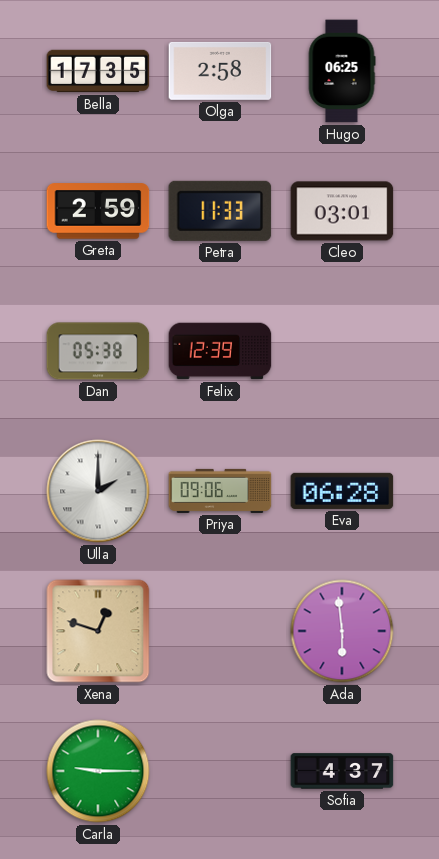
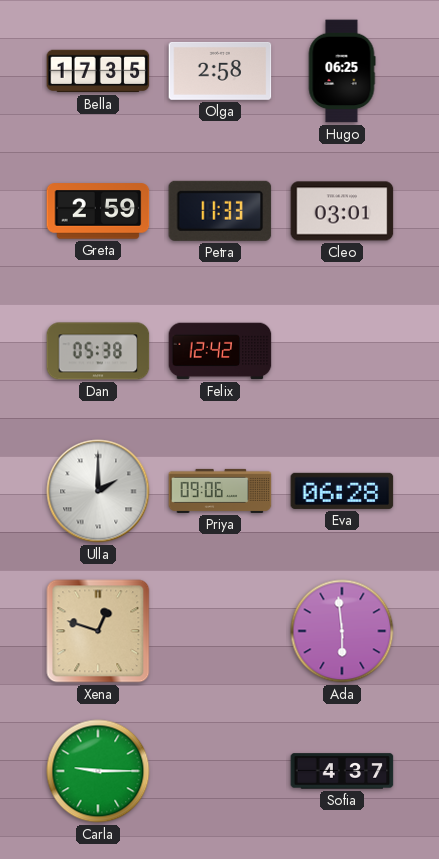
Felix: 12:39 -> 12:42
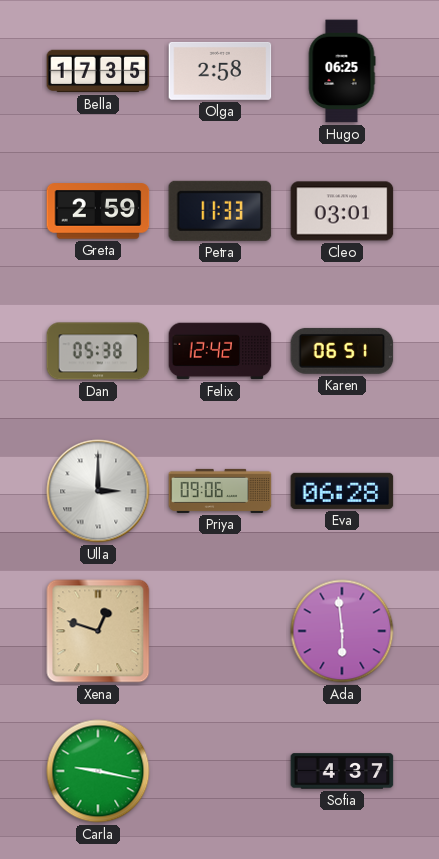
Karen: none -> 06:51
Ulla: 2:00 -> 3:00
Carla: 9:15 -> 9:17
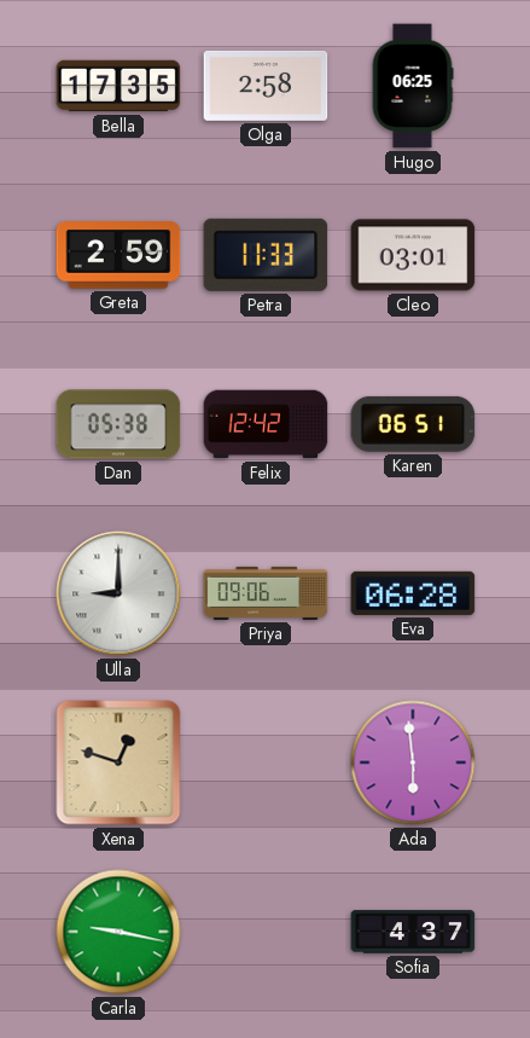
Ulla: 3:00 -> 9:00
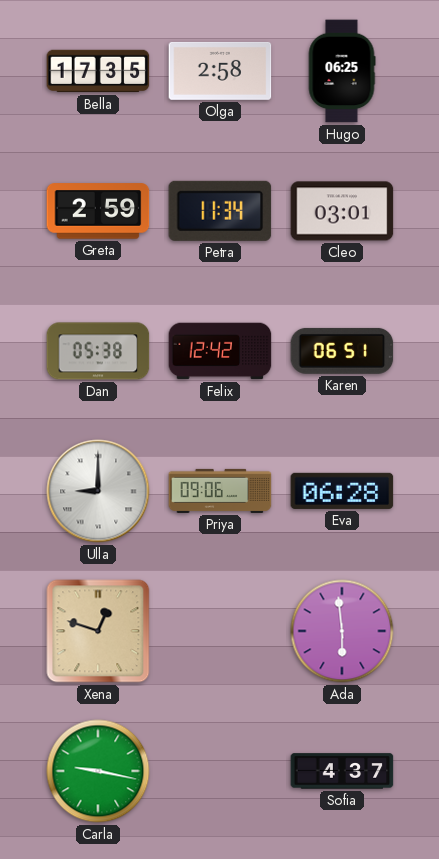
Petra: 11:33 -> 11:34
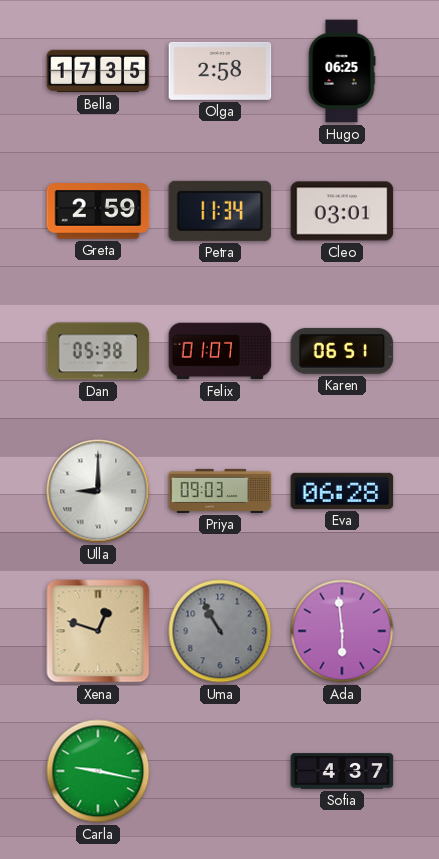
Felix: 12:42 -> 01:07
Priya: 09:06 -> 09:03
Uma: none -> 10:55
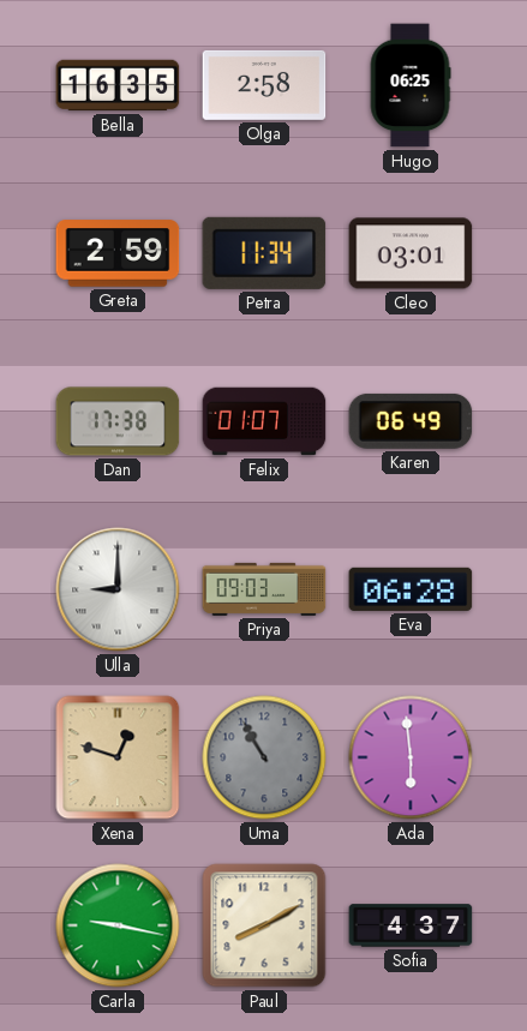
Bella: 17:35 -> 16:35
Dan: 05:38 -> 17:38
Karen: 06:51 -> 06:49
Paul: none -> 8:10
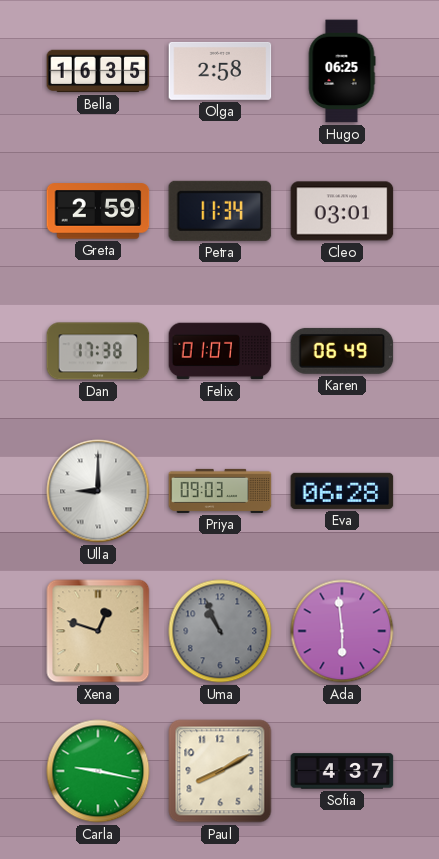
Uma: 10:55 -> 10:56
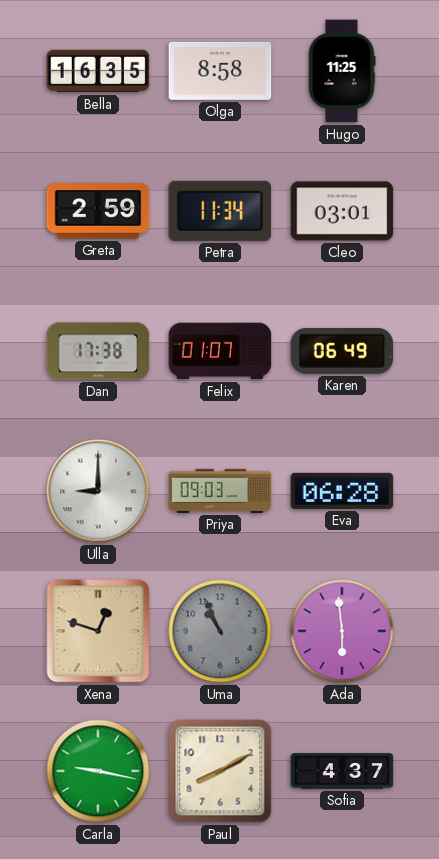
Olga: 2:58 -> 8:58
Hugo: 06:25 -> 11:25
